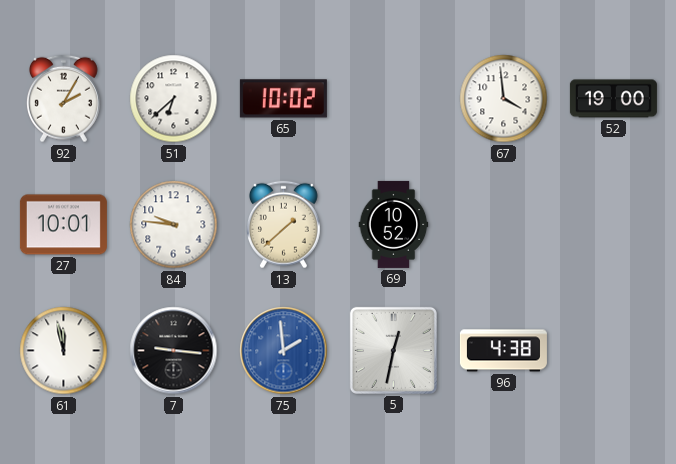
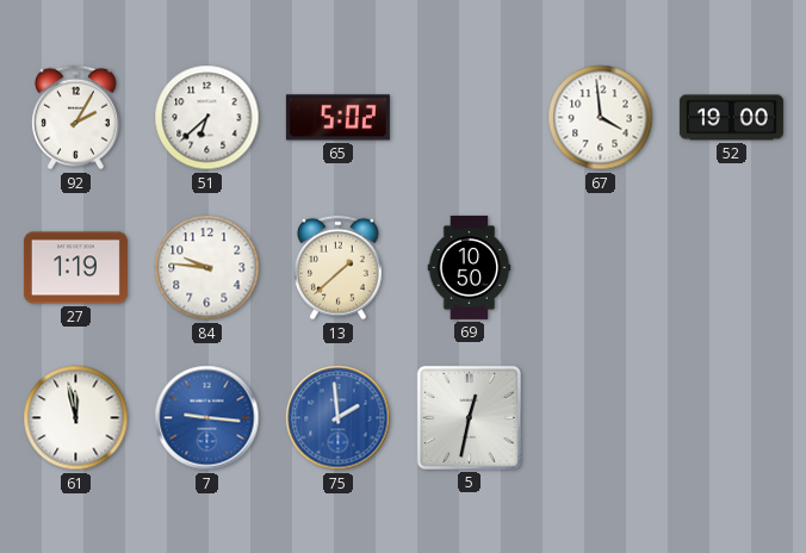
65: 10:02 -> 5:02
27: 10:01 -> 1:19
69: 10:52 -> 10:50
7 dial: black -> blue
96: 4:38 -> none
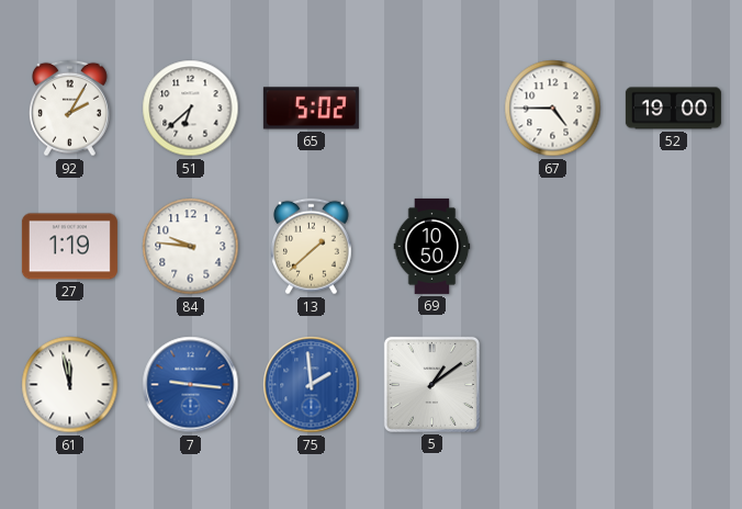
67: 3:59 -> 4:45
5: 12:32 -> 1:09
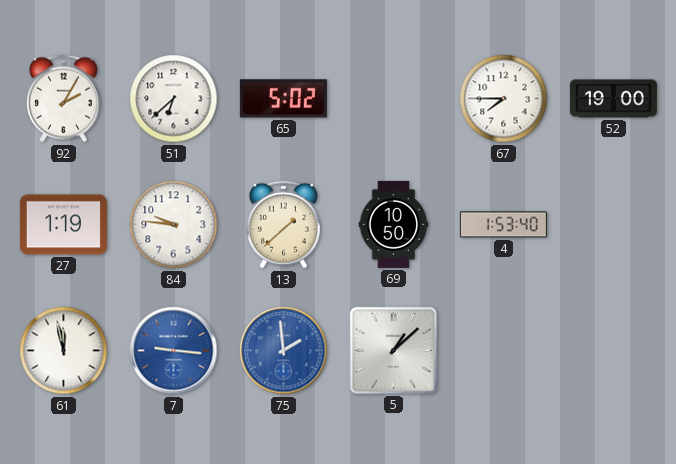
67: 4:45 -> 7:45
4: none -> 1:53
5: 1:09 -> 1:08
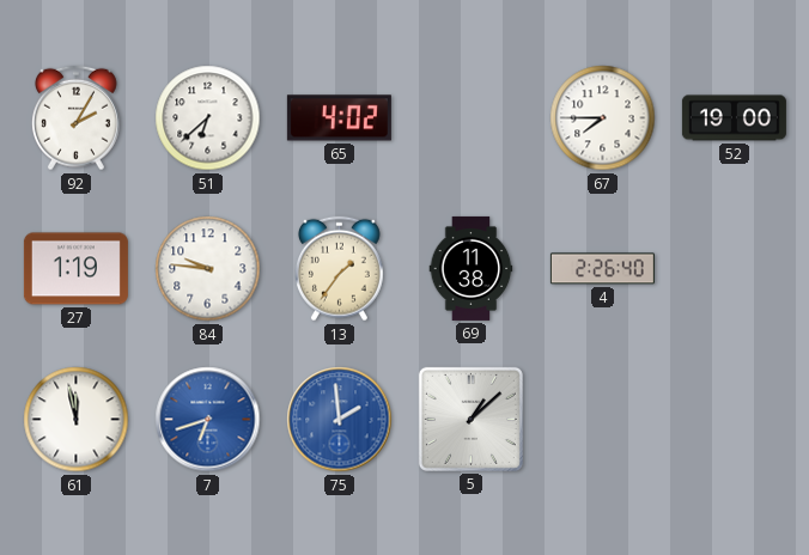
65: 5:02 -> 4:02
13: 1:38 -> 1:36
69: 10:50 -> 11:38
4: 1:53 -> 2:26
7: 9:16 -> 6:42
